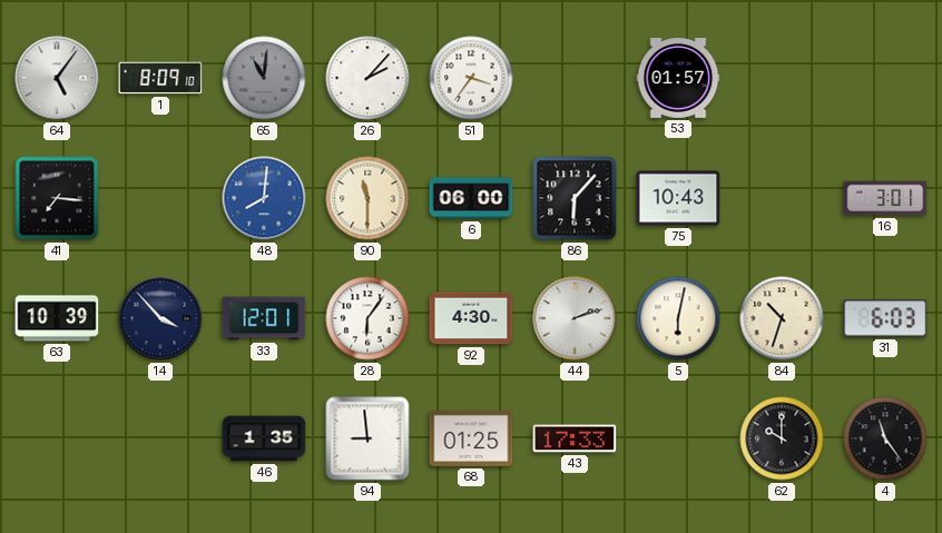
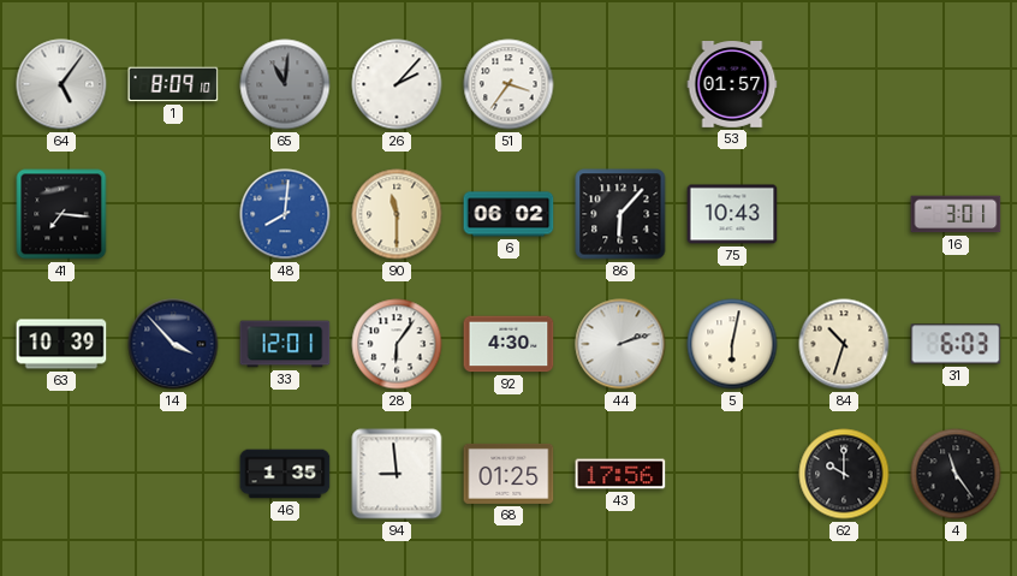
6: 06:00 -> 06:02
43: 17:33 -> 17:56
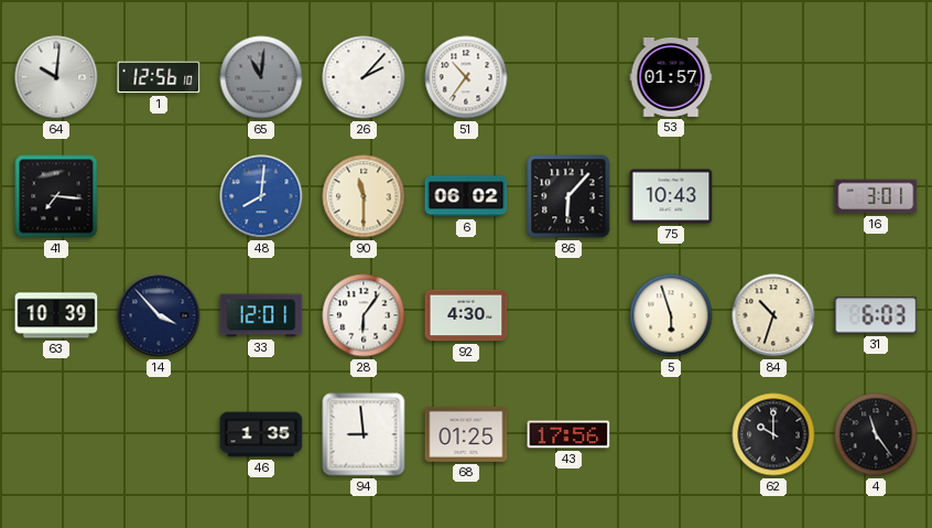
64: 5:06 -> 10:01
1: 8:09 -> 12:56
51: 3:36 -> 10:36
44: 2:12 -> none
5: 6:02 -> 5:57
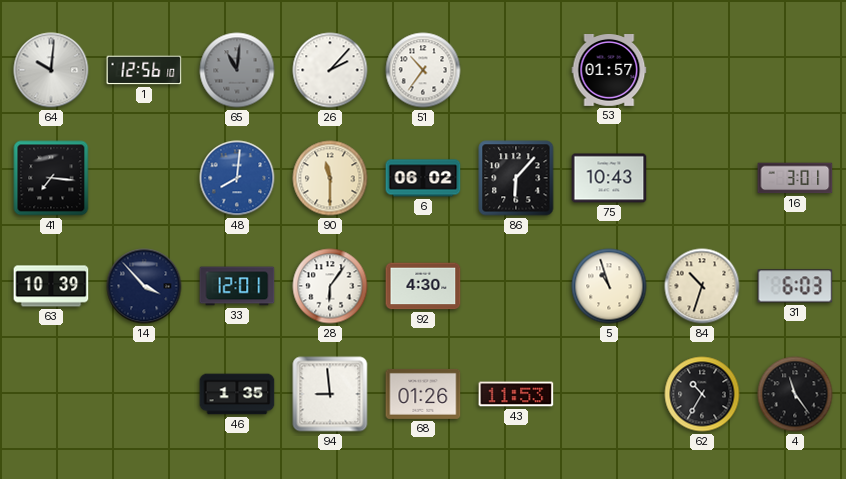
5: 5:57 -> 10:57
68: 01:25 -> 01:26
43: 17:56 -> 11:53
62: 10:00 -> 10:35
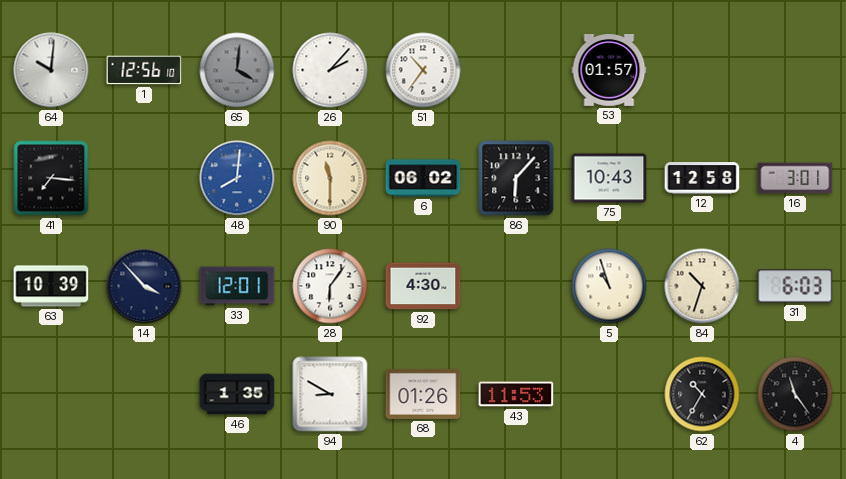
65: 11:01 -> 4:01
12: none -> 12:58
94: 8:59 -> 8:50
